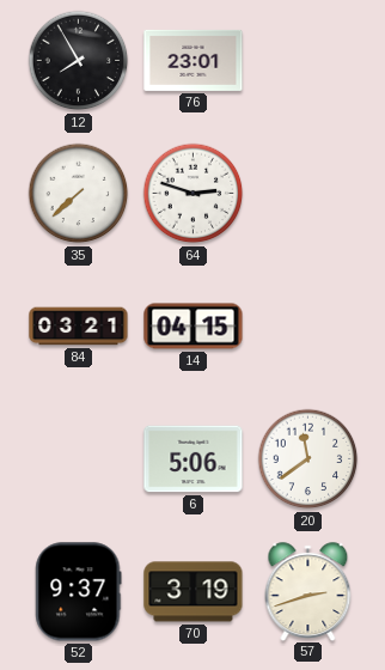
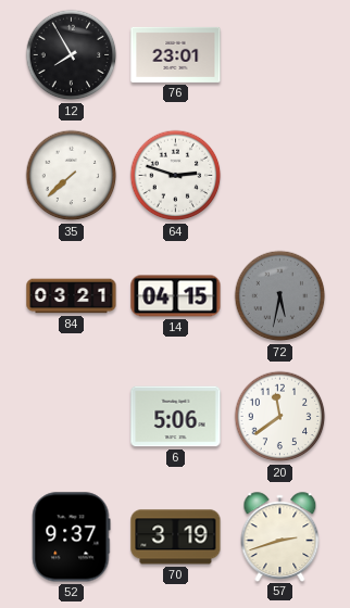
72: none -> 5:32
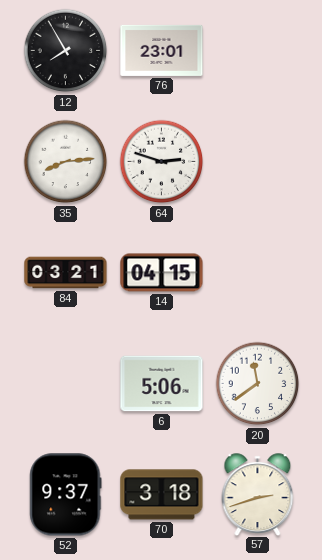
35: 7:38 -> 8:14
72: 5:32 -> none
70: 3:19 -> 3:18
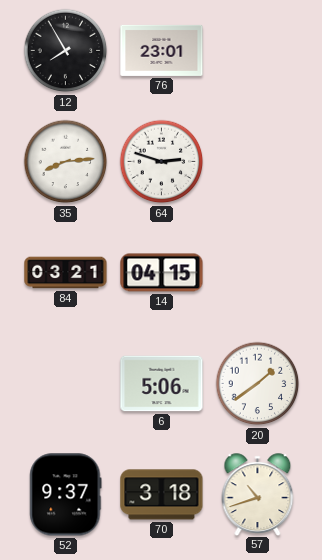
20: 11:39 -> 1:39
57: 2:42 -> 10:42
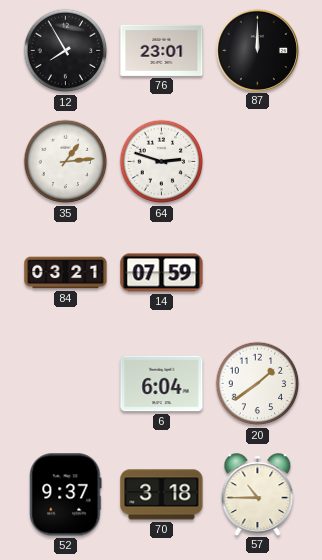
87: none -> 12:00
35: 8:14 -> 1:14
14: 04:15 -> 07:59
6: 5:06 -> 6:04
57: 10:42 -> 10:45
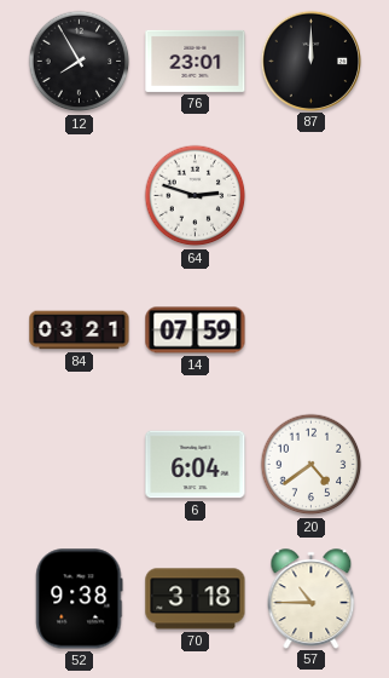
35: 1:14 -> none
20: 1:39 -> 4:39
52: 9:37 -> 9:38
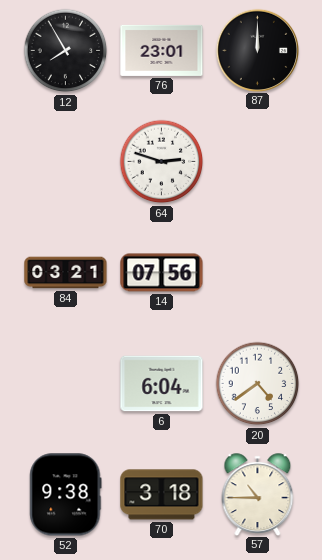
14: 07:59 -> 07:56
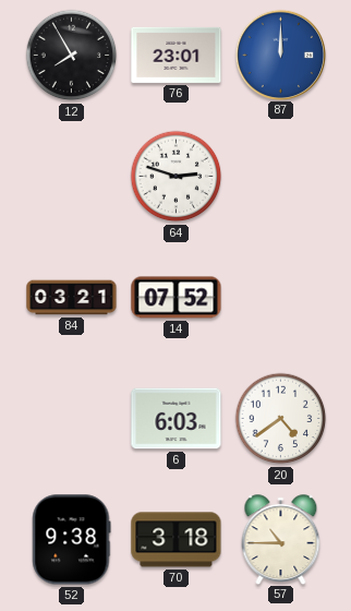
87 dial: black -> blue
14: 07:56 -> 07:52
6: 6:04 -> 6:03
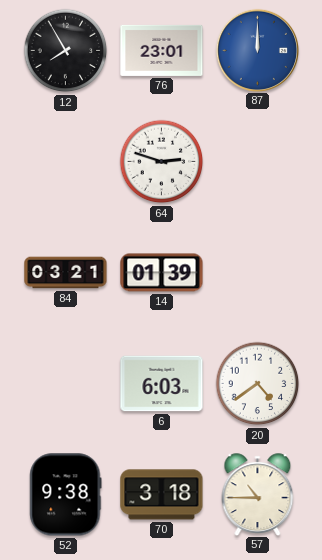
14: 07:52 -> 01:39
